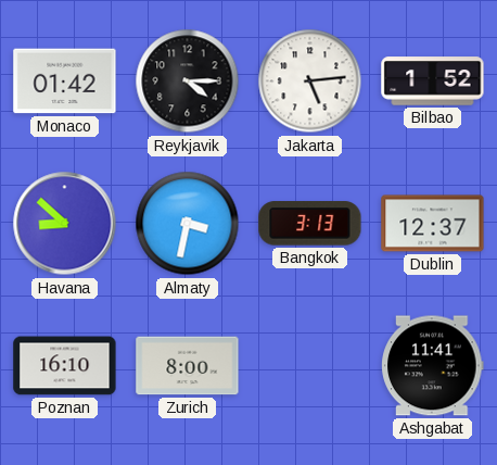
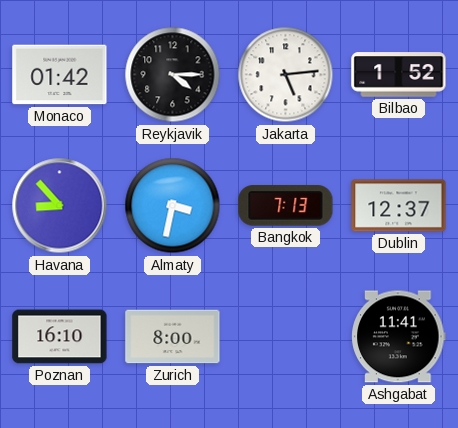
Havana: 8:52 -> 8:53
Bangkok: 3:13 -> 7:13
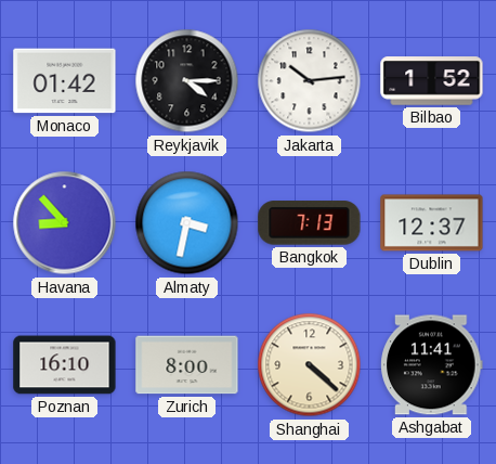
Jakarta: 5:14 -> 10:14
Shanghai: none -> 4:22
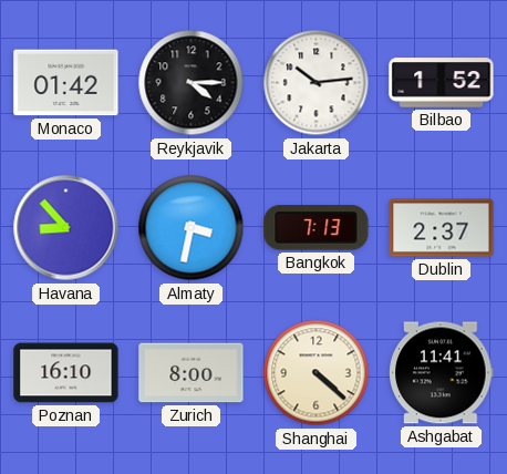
Dublin: 12:37 -> 2:37
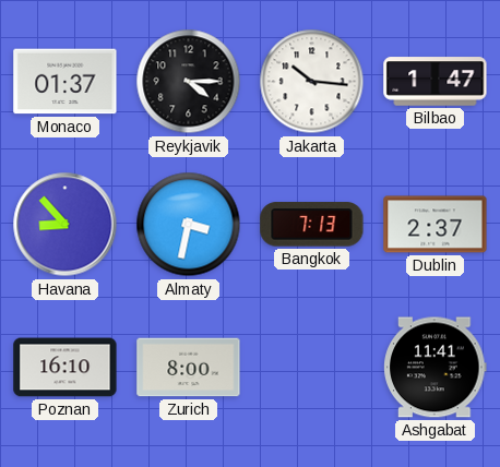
Monaco: 01:42 -> 01:37
Jakarta: 10:14 -> 10:16
Bilbao: 1:52 -> 1:47
Shanghai: 4:22 -> none
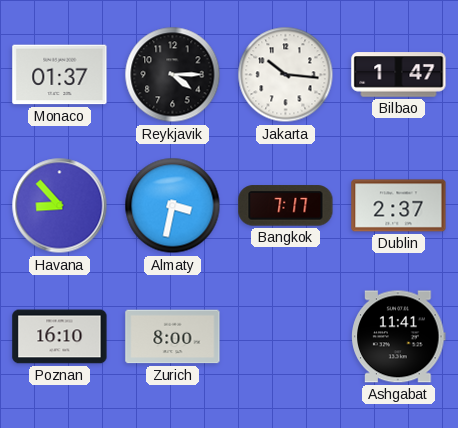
Bangkok: 7:13 -> 7:17
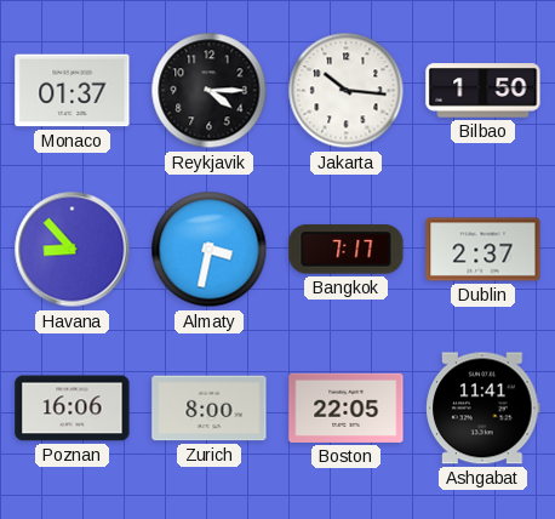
Bilbao: 1:47 -> 1:50
Poznan: 16:10 -> 16:06
Boston: none -> 22:05
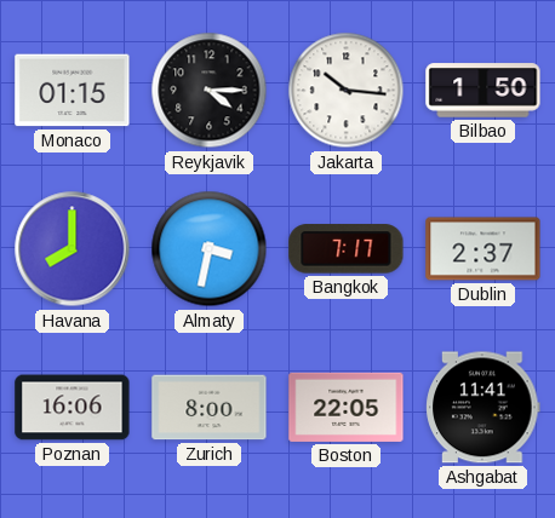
Monaco: 01:37 -> 01:15
Havana: 8:53 -> 8:00
